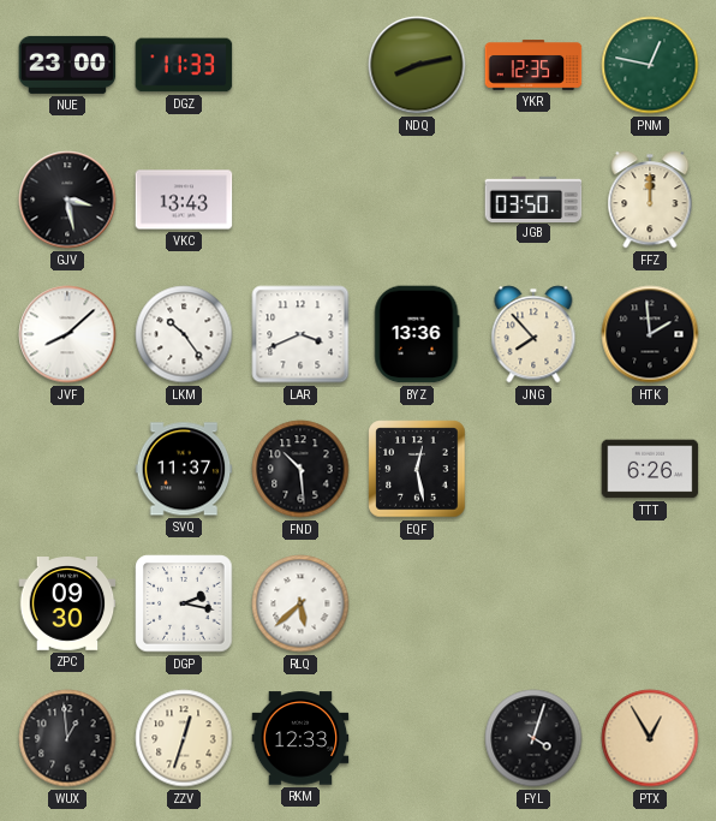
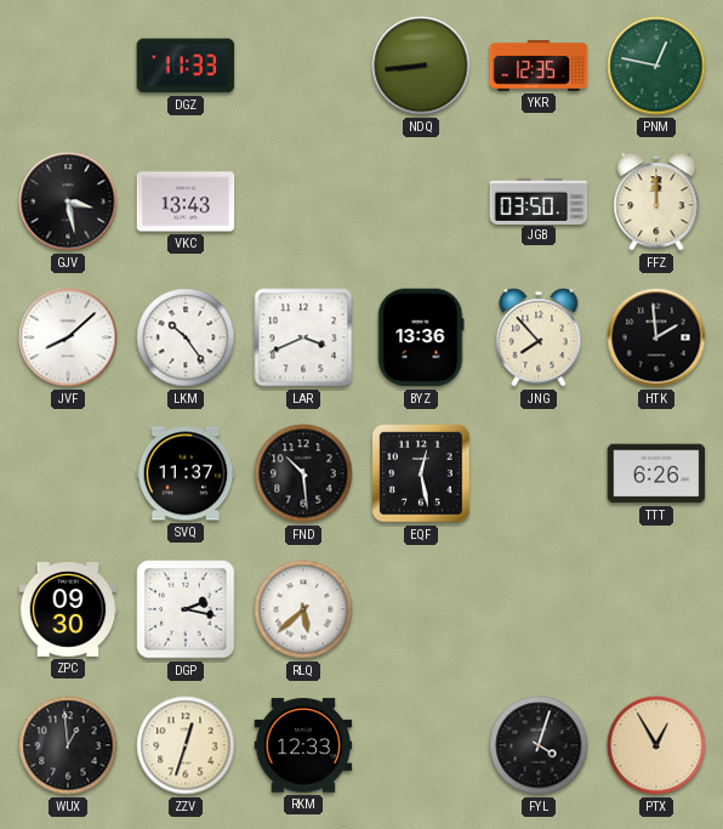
NUE: 23:00 -> none
NDQ: 8:13 -> 8:44
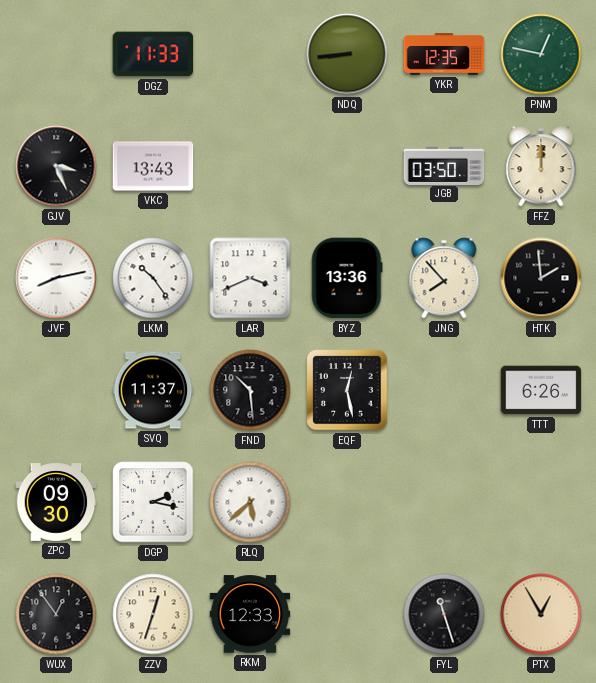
GJV: 3:28 -> 3:26
JVF: 8:08 -> 8:13
WUX: 12:59 -> 12:54
FYL: 4:03 -> 11:27
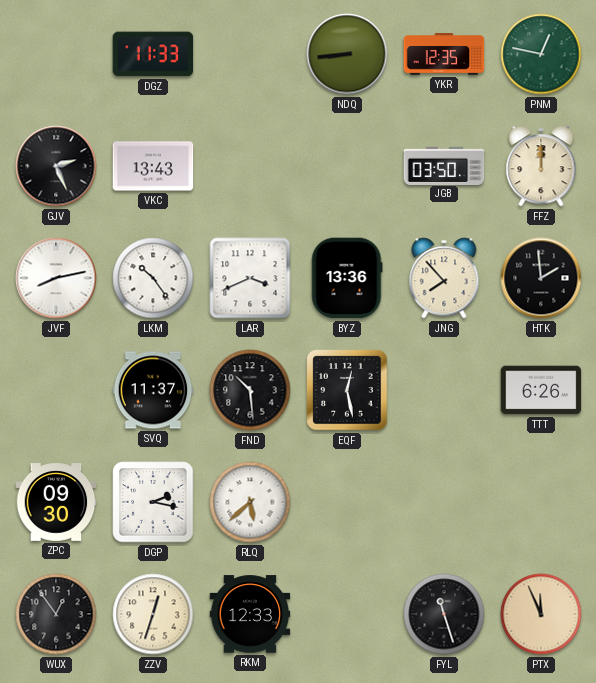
GJV: 3:26 -> 2:26
PTX: 12:55 -> 11:56
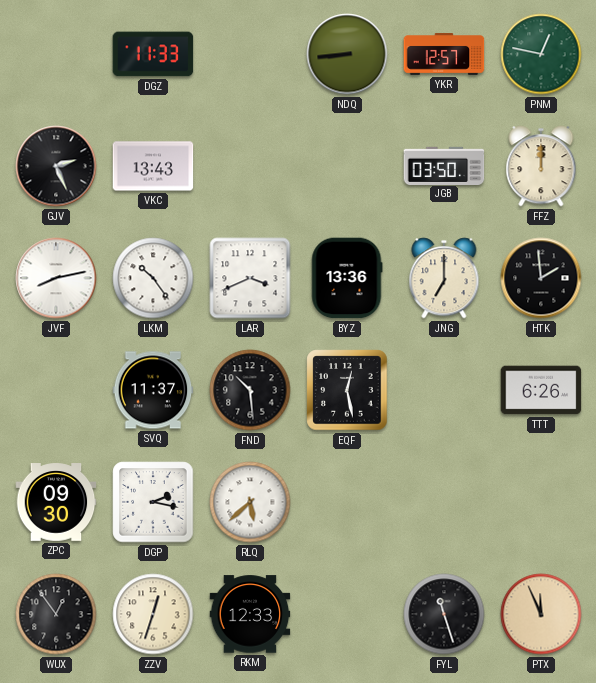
YKR: 12:35 -> 12:57
JNG: 7:53 -> 7:00
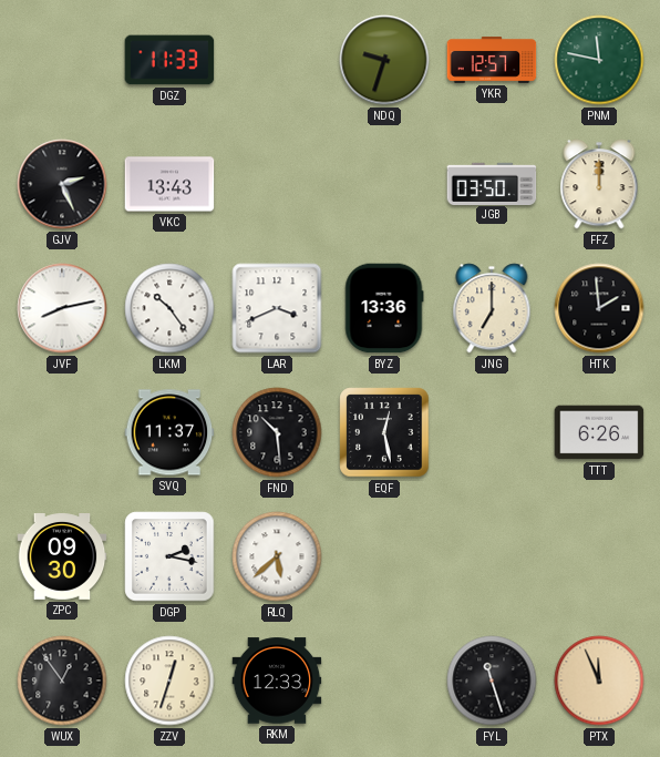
NDQ: 8:44 -> 9:33
PNM: 12:47 -> 11:47
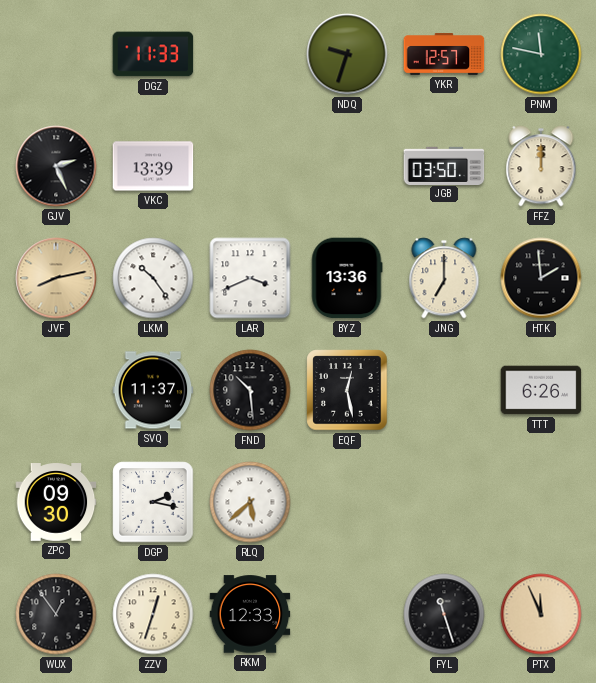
VKC: 13:43 -> 13:39
JVF dial: white -> champagne
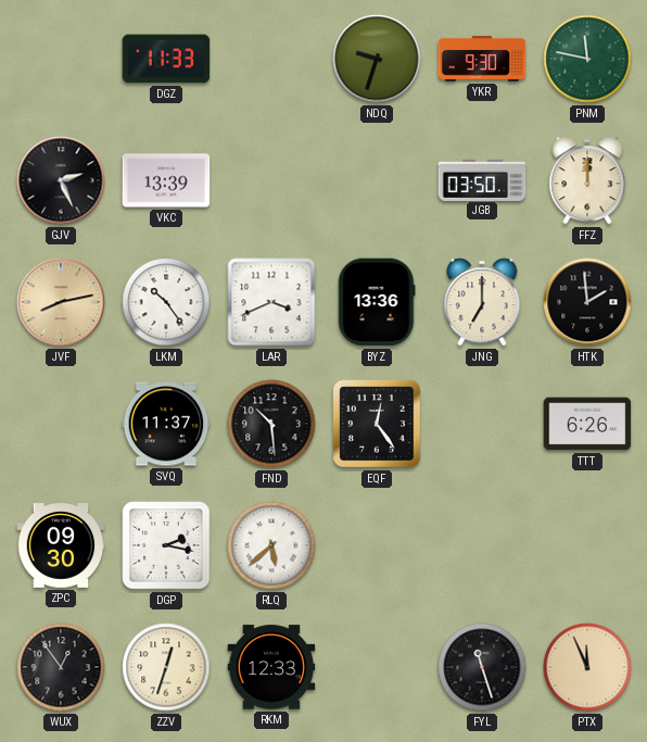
YKR: 12:57 -> 9:30
EQF: 12:28 -> 12:24
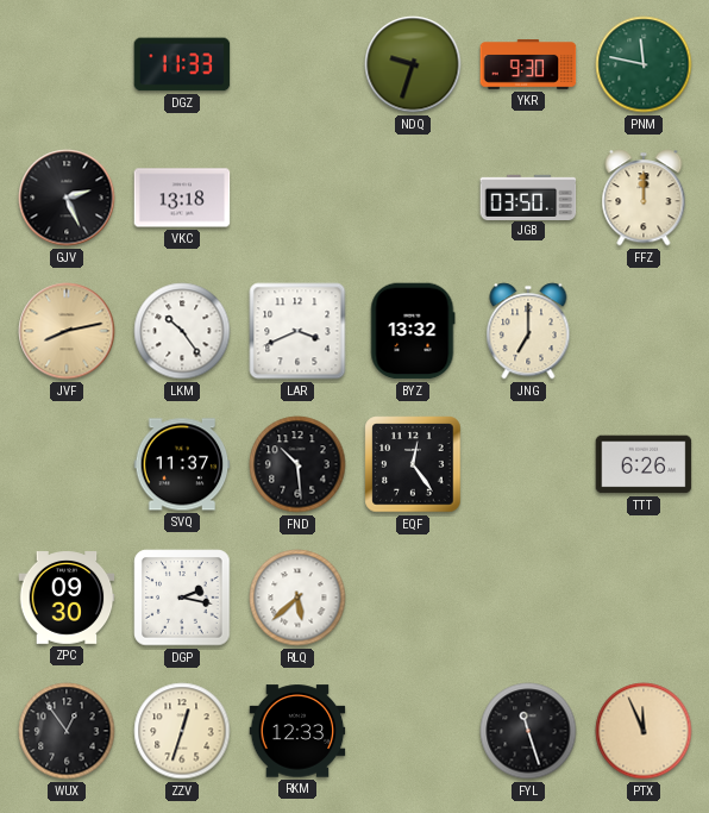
VKC: 13:39 -> 13:18
BYZ: 13:36 -> 13:32
HTK: 1:59 -> none
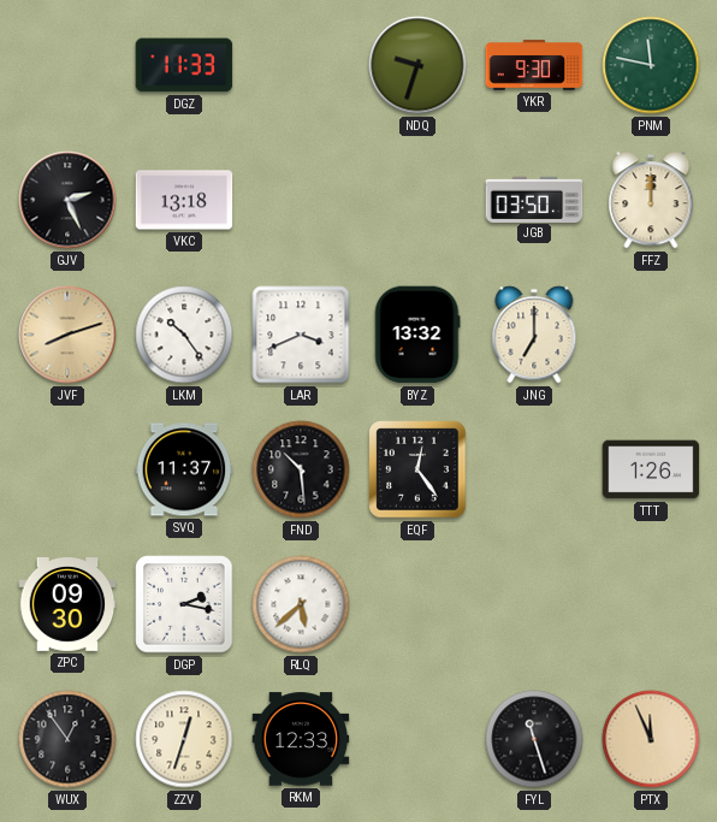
JVF: 8:13 -> 8:12
TTT: 6:26 -> 1:26
